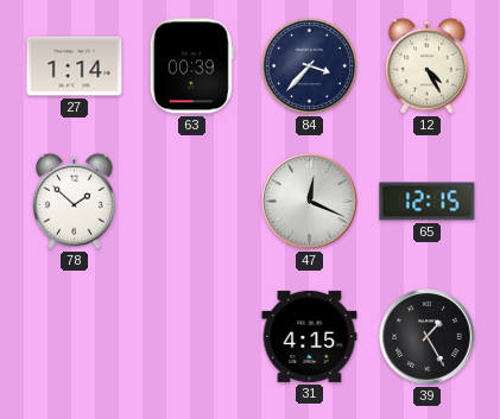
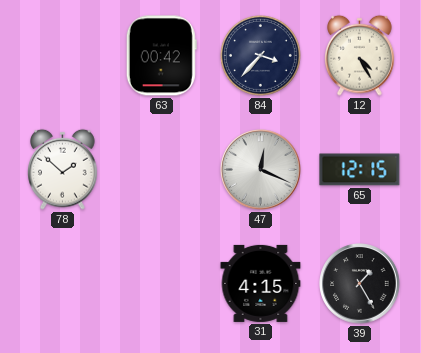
27: 1:14 -> none
63: 00:39 -> 00:42
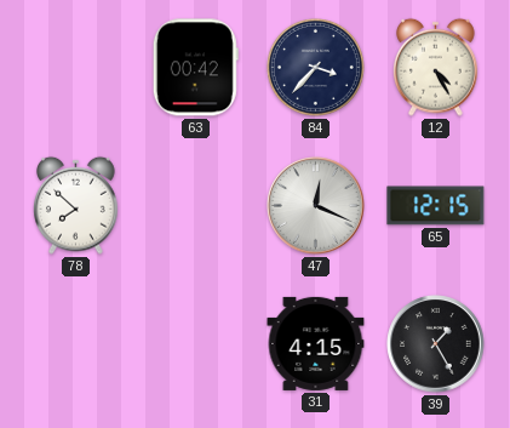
78: 1:52 -> 7:52
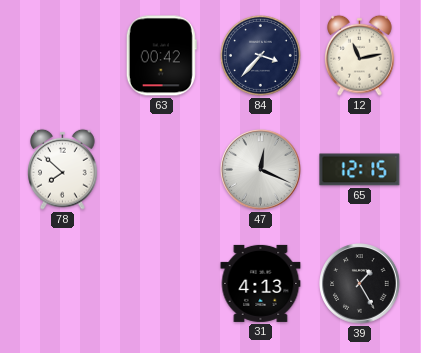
12: 4:25 -> 11:13
31: 4:15 -> 4:13
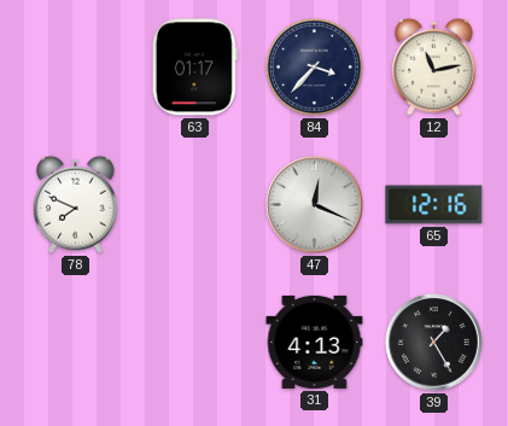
63: 00:42 -> 01:17
78: 7:52 -> 7:49
65: 12:15 -> 12:16
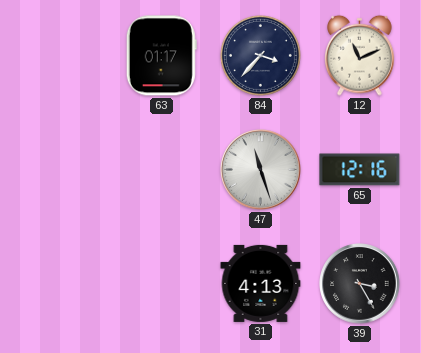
12: 11:13 -> 11:11
78: 7:49 -> none
47: 12:19 -> 11:27
39: 1:25 -> 3:25
